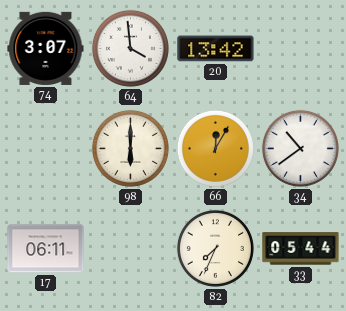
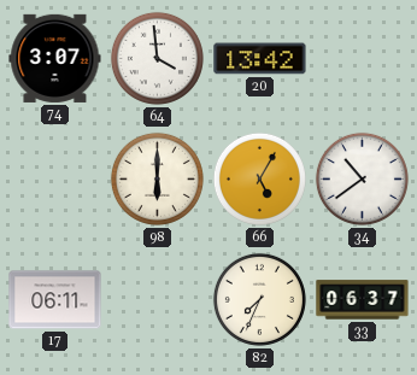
66: 12:05 -> 5:05
33: 05:44 -> 06:37
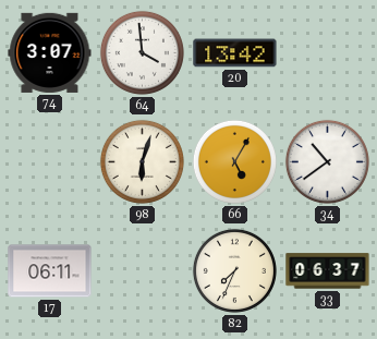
98: 6:00 -> 6:03
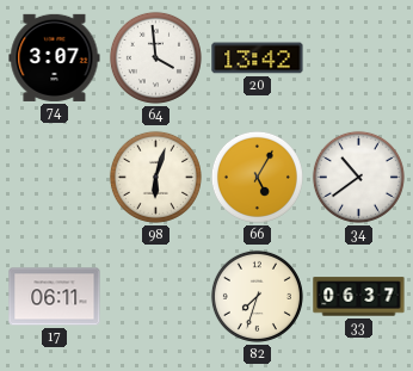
82: 7:34 -> 7:33
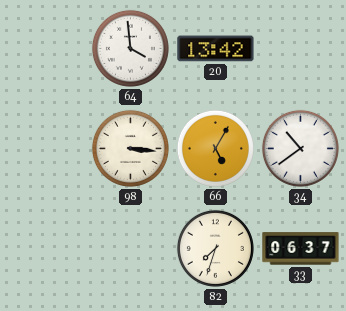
74: 3:07 -> none
98: 6:03 -> 3:16
17: 06:11 -> none
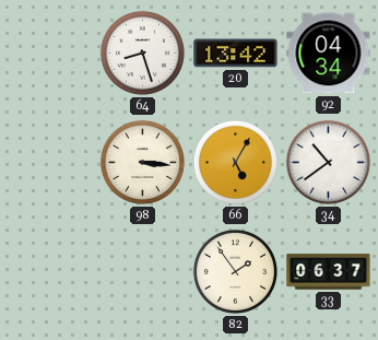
64: 3:59 -> 8:27
92: none -> 04:34
82: 7:33 -> 1:54
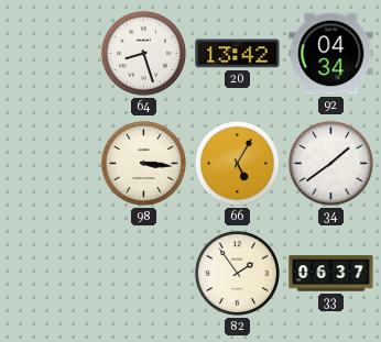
34: 10:39 -> 1:39
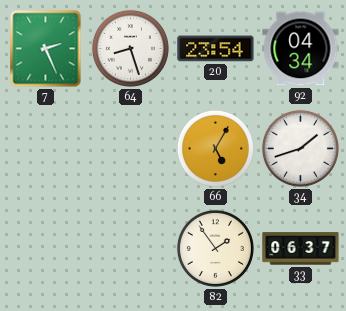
7: none -> 2:26
20: 13:42 -> 23:54
98: 3:16 -> none
34: 1:39 -> 1:42
